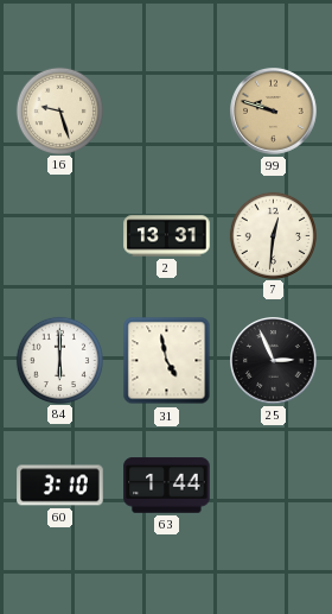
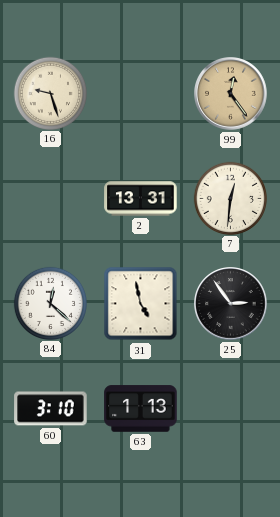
99: 9:48 -> 12:24
84: 6:00 -> 12:22
25: 2:56 -> 2:54
63: 1:44 -> 1:13
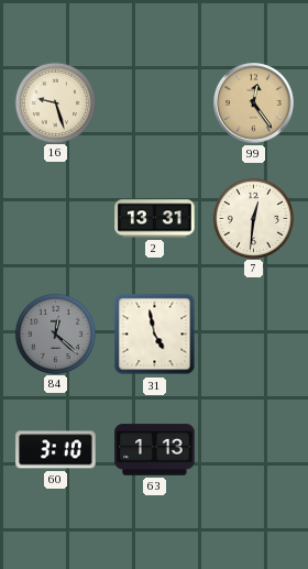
84 dial: white -> grey
25: 2:54 -> none
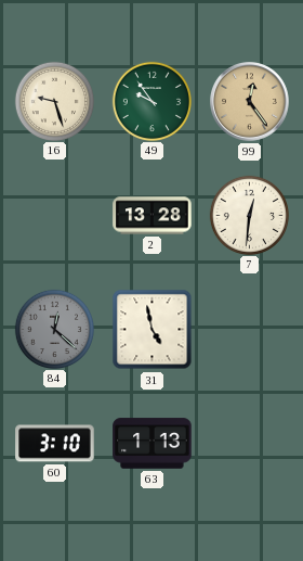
49: none -> 9:54
2: 13:31 -> 13:28
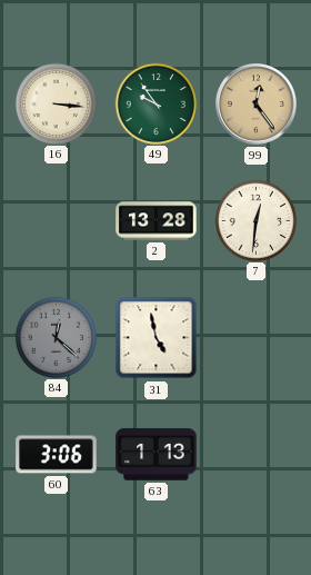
16: 9:27 -> 3:16
60: 3:10 -> 3:06
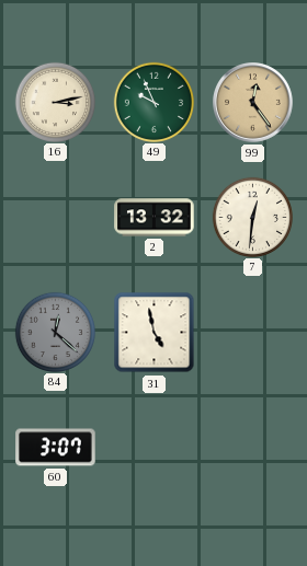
16: 3:16 -> 3:13
49: 9:54 -> 9:56
2: 13:28 -> 13:32
60: 3:06 -> 3:07
63: 1:13 -> none
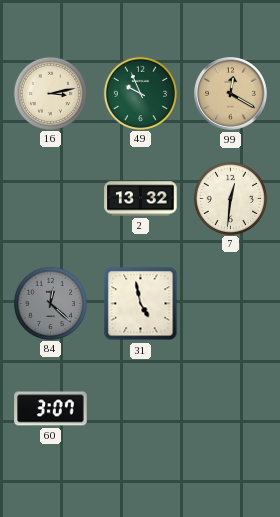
99: 12:24 -> 12:20
